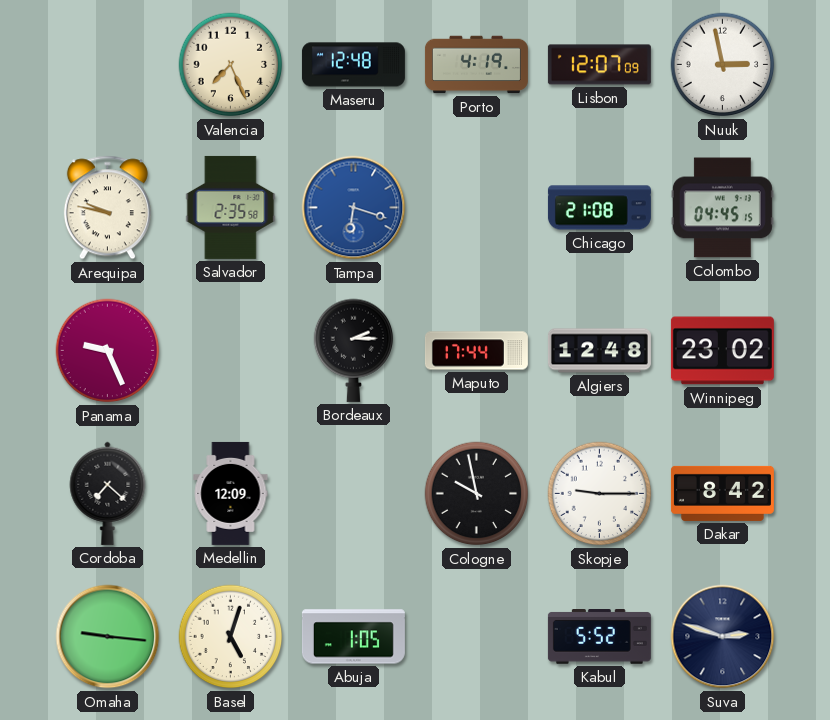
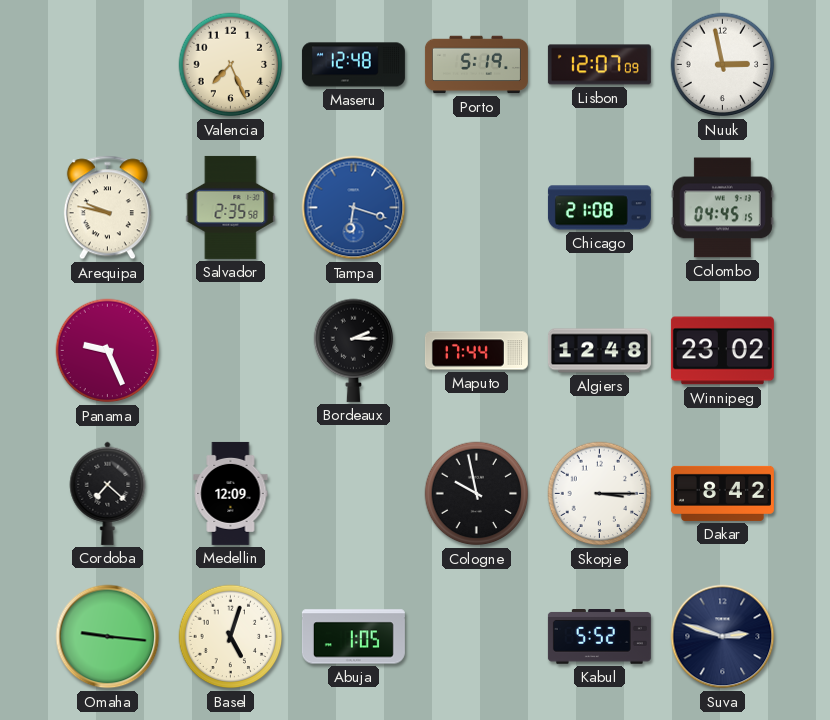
Porto: 4:19 -> 5:19
Skopje: 9:15 -> 3:15
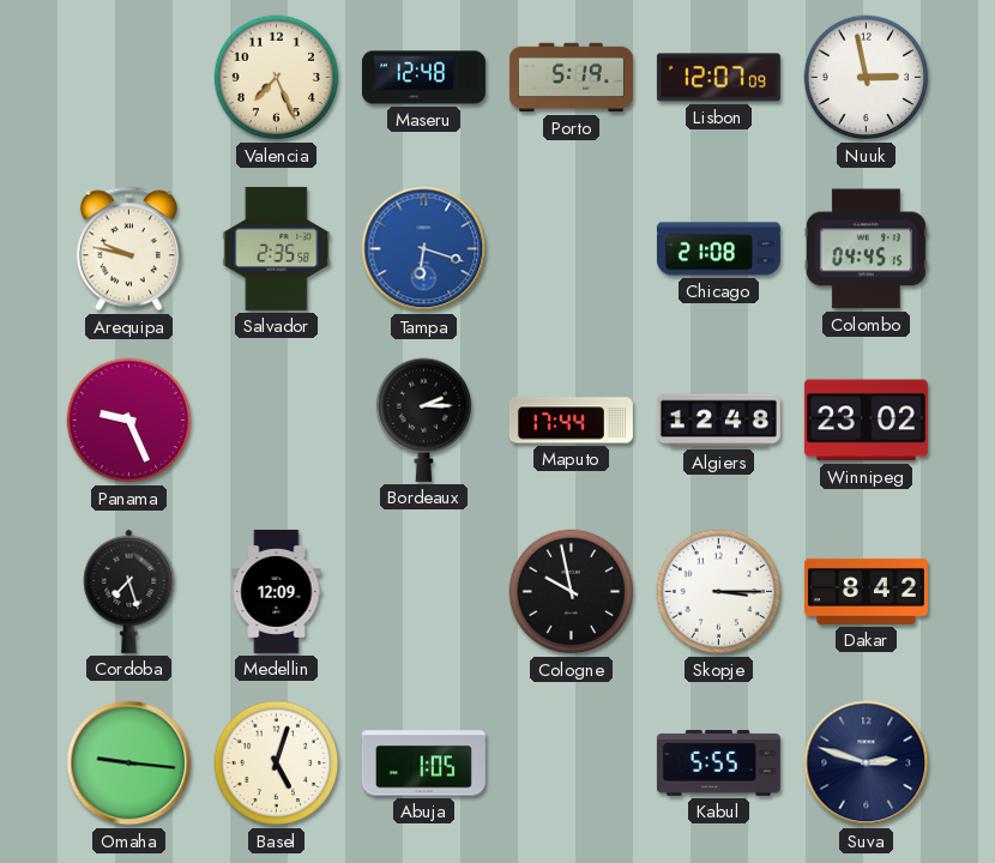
Cordoba: 7:22 -> 7:27
Kabul: 5:52 -> 5:55
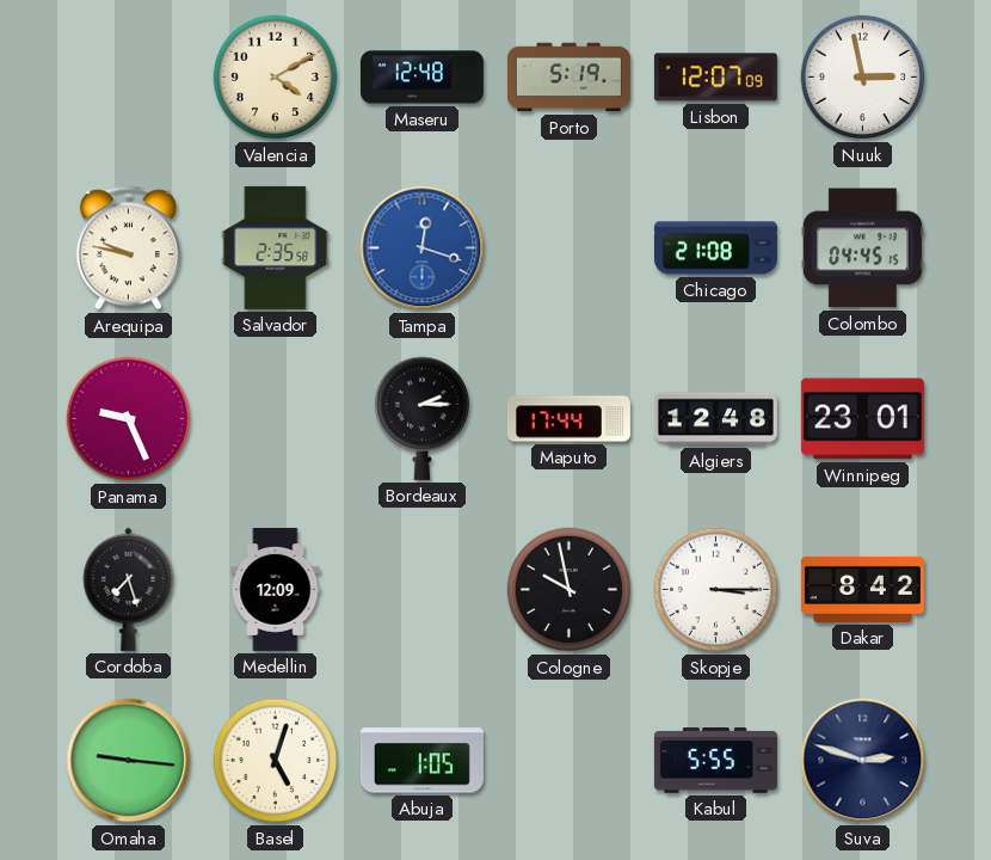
Valencia: 7:26 -> 4:10
Tampa: 6:18 -> 12:18
Winnipeg: 23:02 -> 23:01
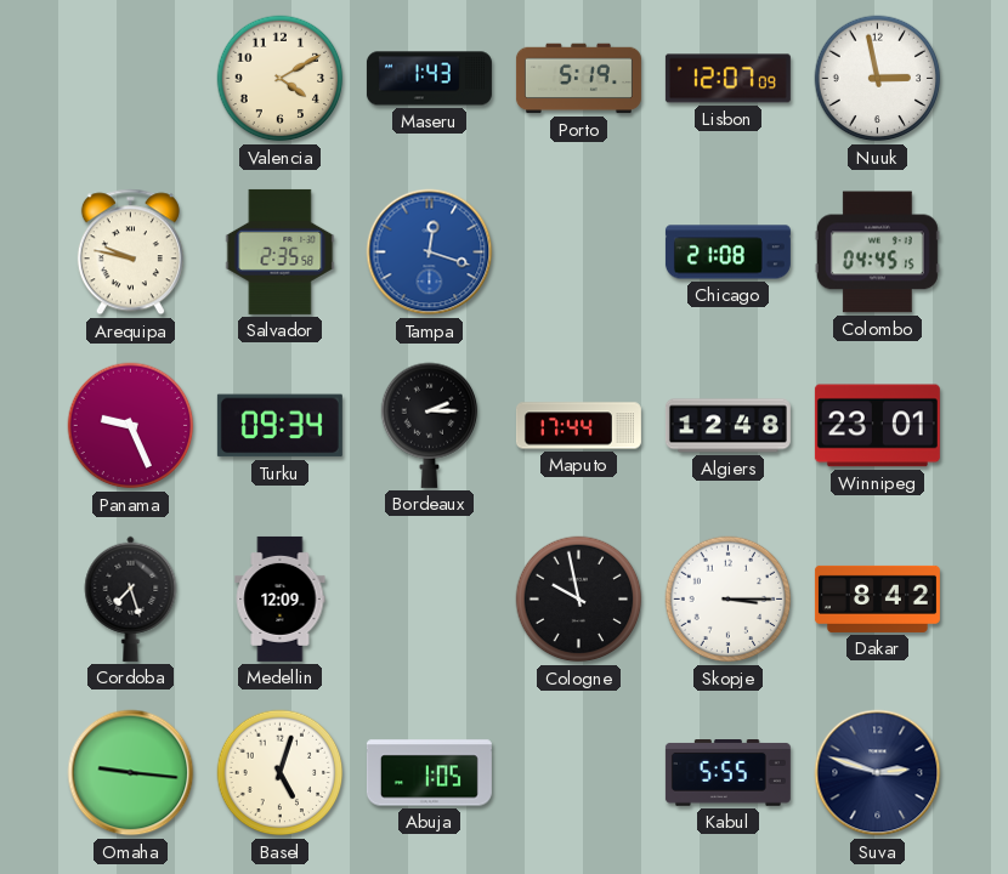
Maseru: 12:48 -> 1:43
Turku: none -> 09:34
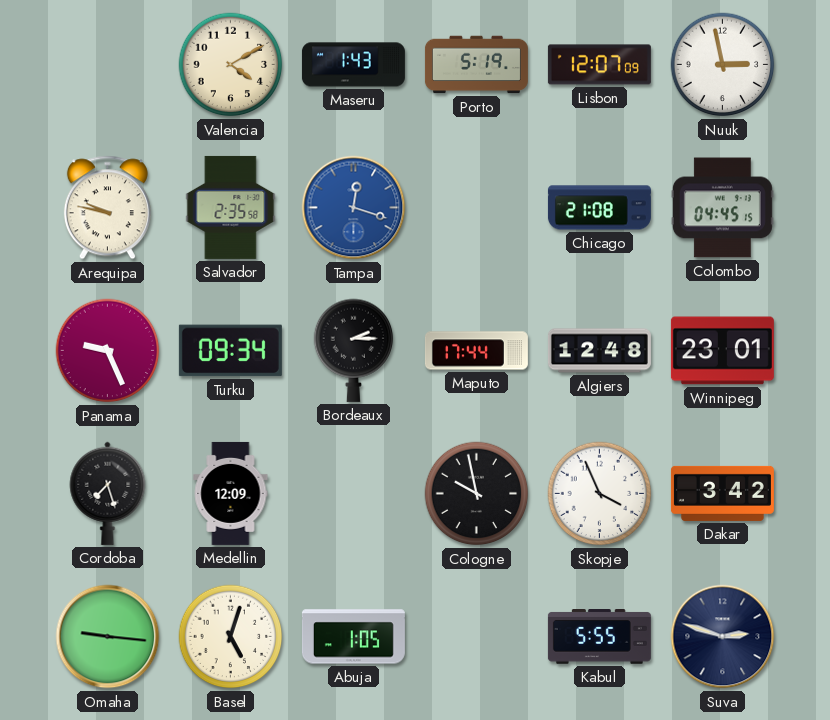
Skopje: 3:15 -> 3:56
Dakar: 8:42 -> 3:42
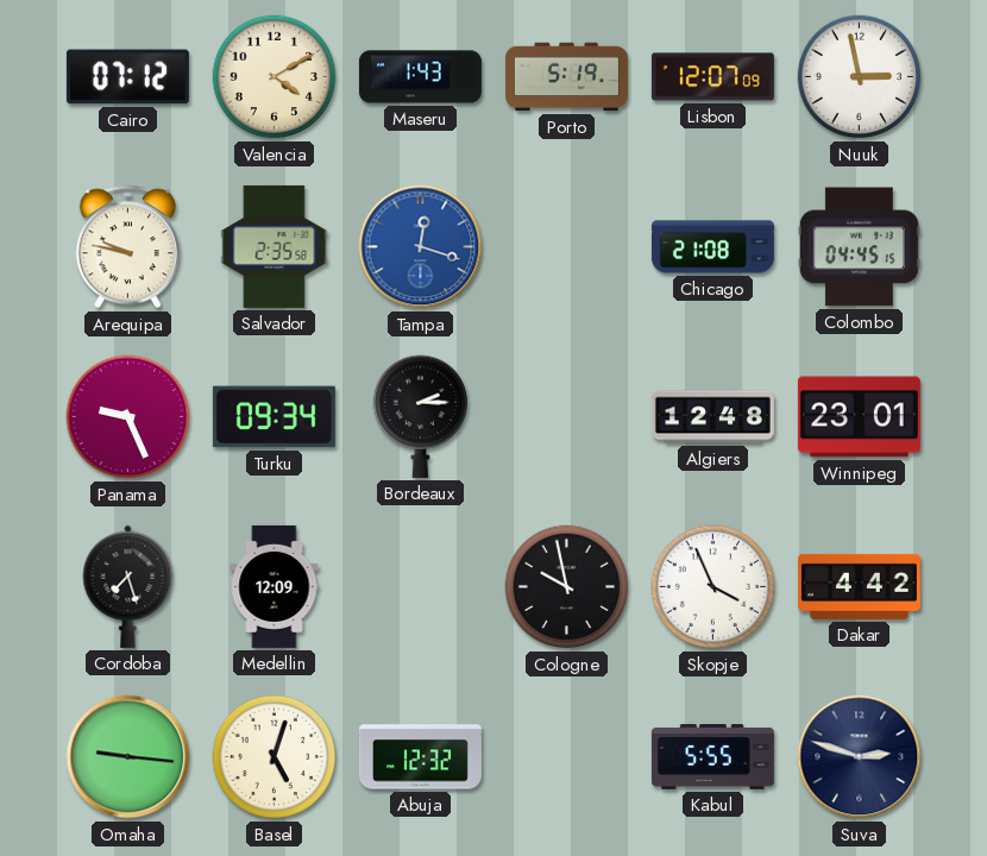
Cairo: none -> 07:12
Maputo: 17:44 -> none
Dakar: 3:42 -> 4:42
Abuja: 1:05 -> 12:32
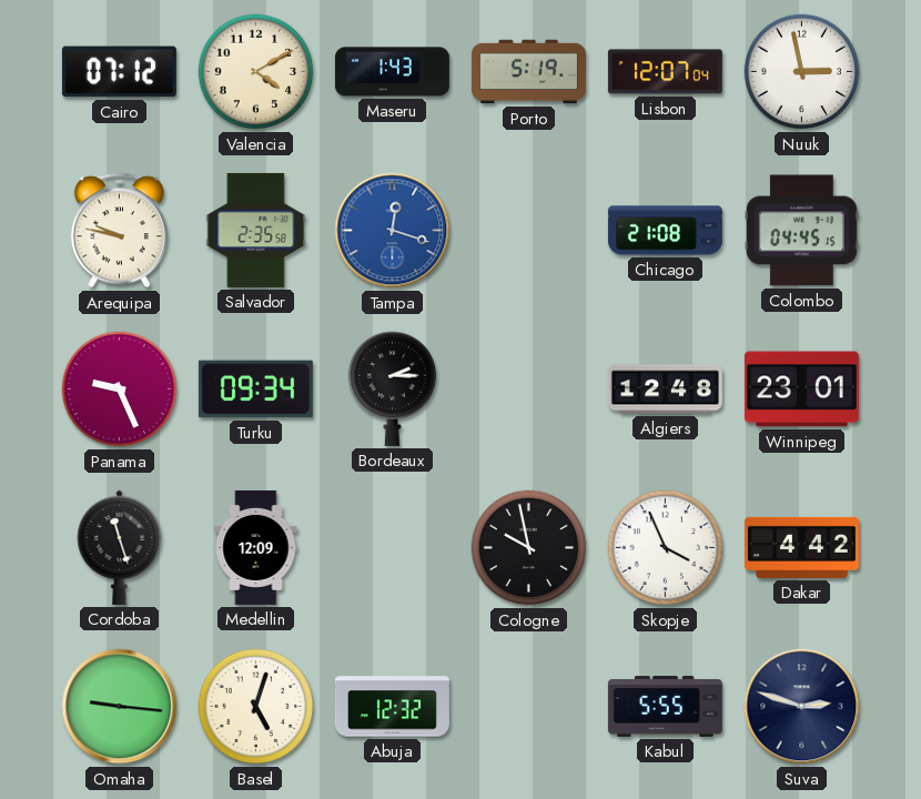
Lisbon: 12:07:09 -> 12:07:04
Cordoba: 7:27 -> 11:27
